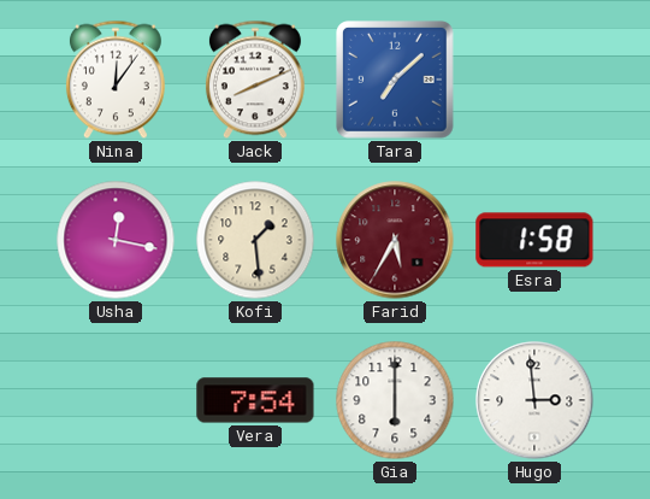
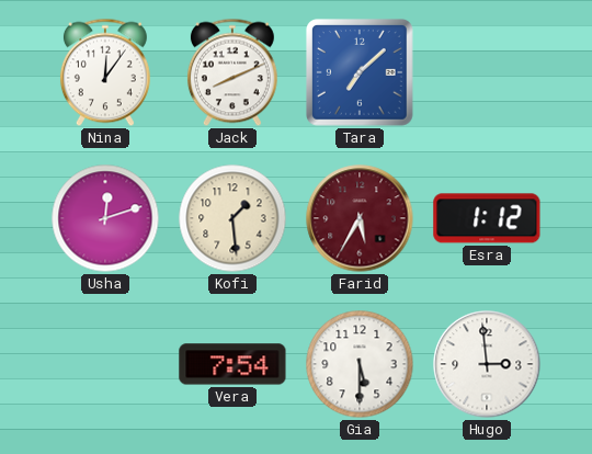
Usha: 12:17 -> 12:12
Esra: 1:58 -> 1:12
Gia: 6:00 -> 5:30
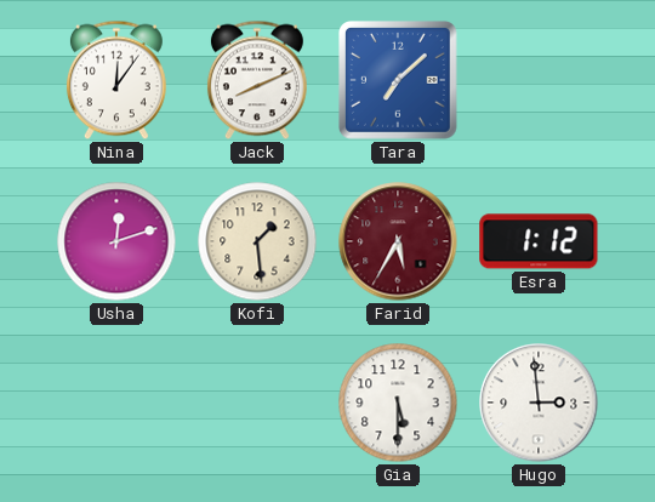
Vera: 7:54 -> none
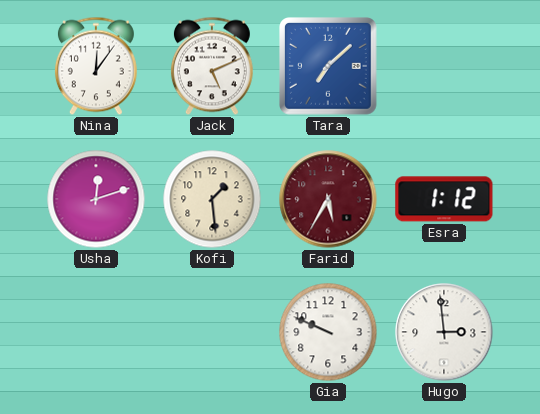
Jack: 8:11 -> 5:11
Gia: 5:30 -> 9:49
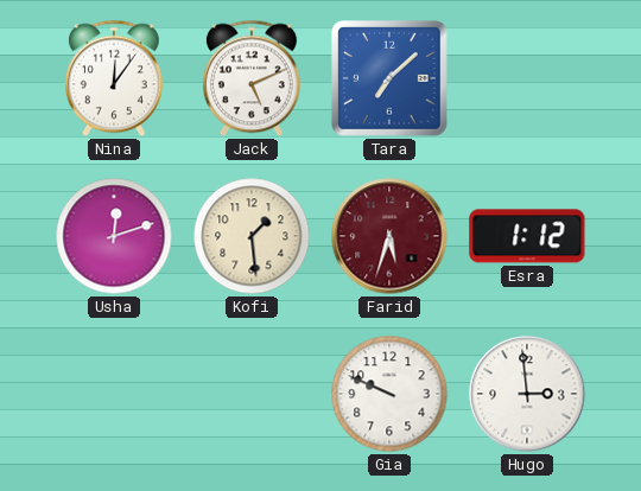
Farid: 5:35 -> 5:33
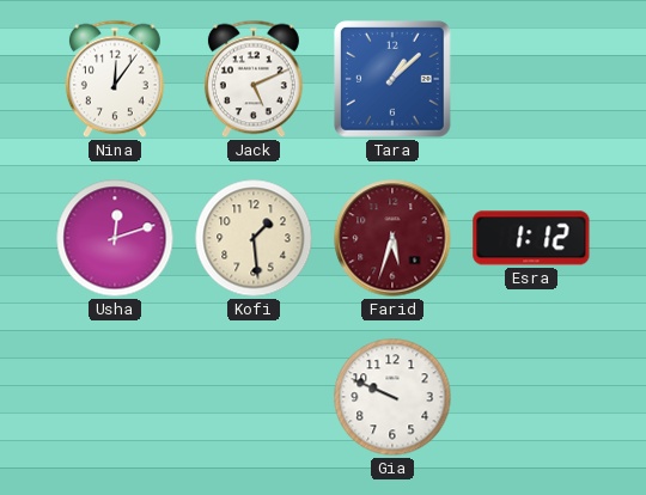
Tara: 7:08 -> 1:08
Hugo: 2:59 -> none
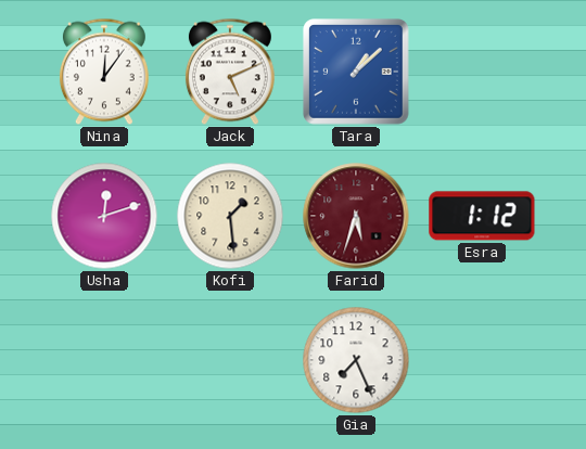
Gia: 9:49 -> 7:26
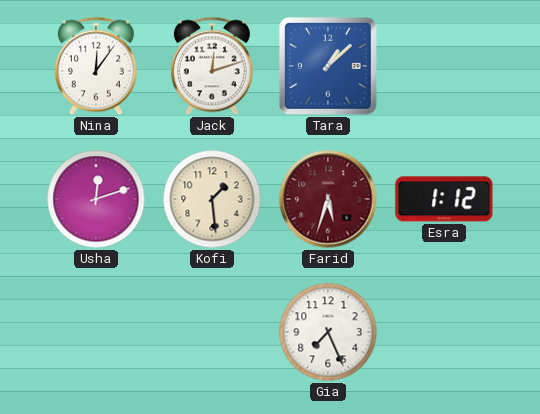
Jack: 5:11 -> 12:12
